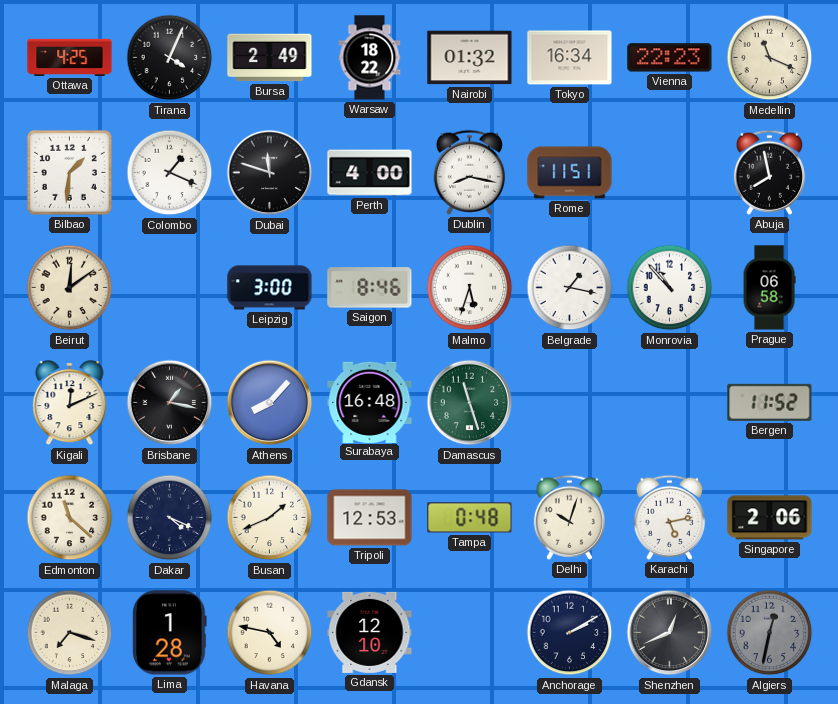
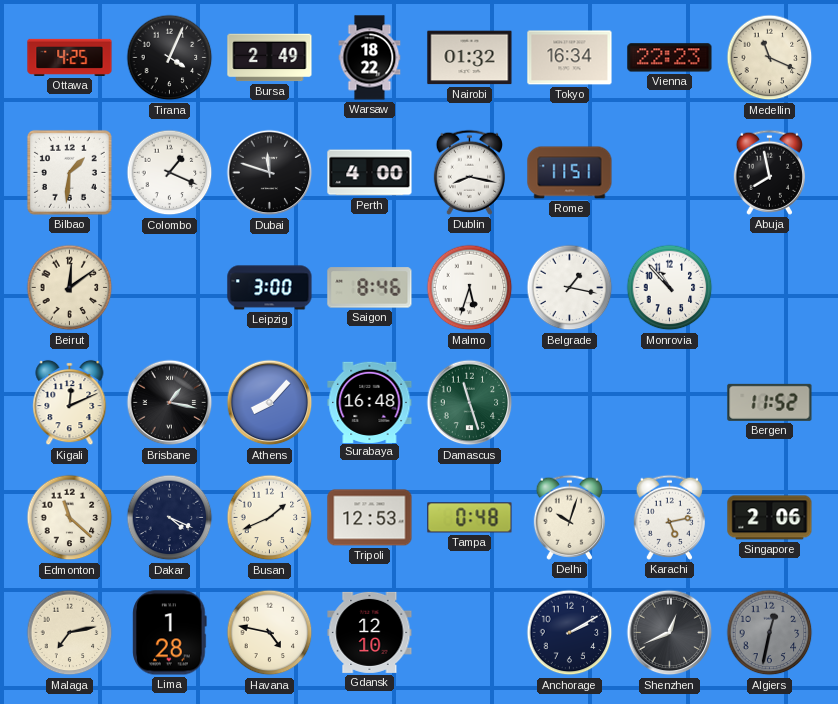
Prague: 06:58 -> none
Malaga: 7:18 -> 7:13
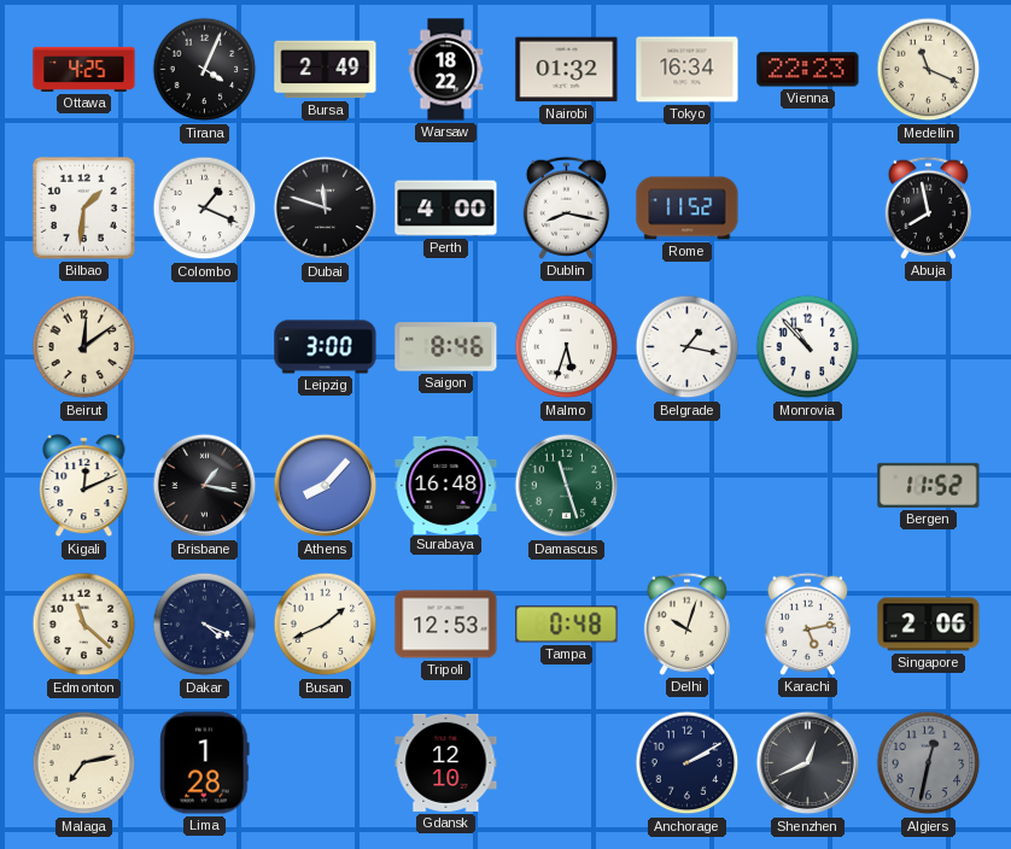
Rome: 11:51 -> 11:52
Havana: 4:47 -> none
